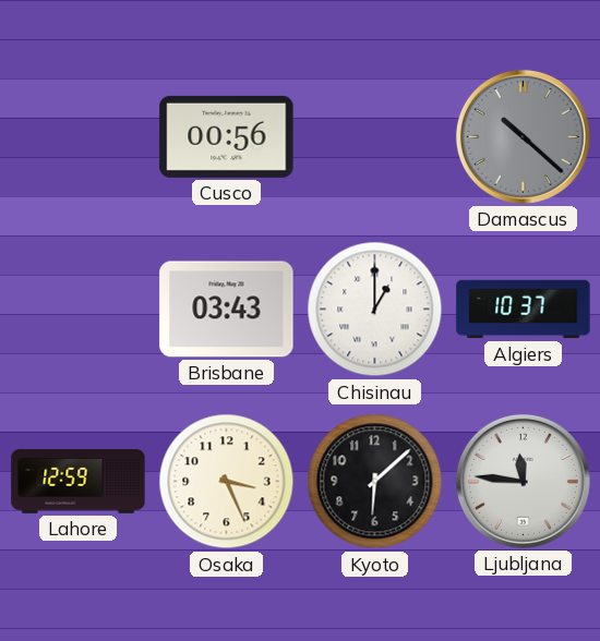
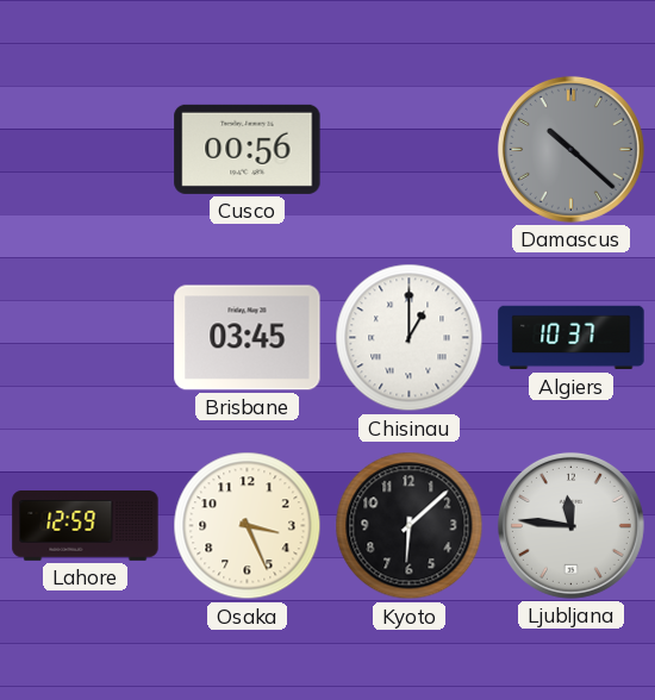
Brisbane: 03:43 -> 03:45
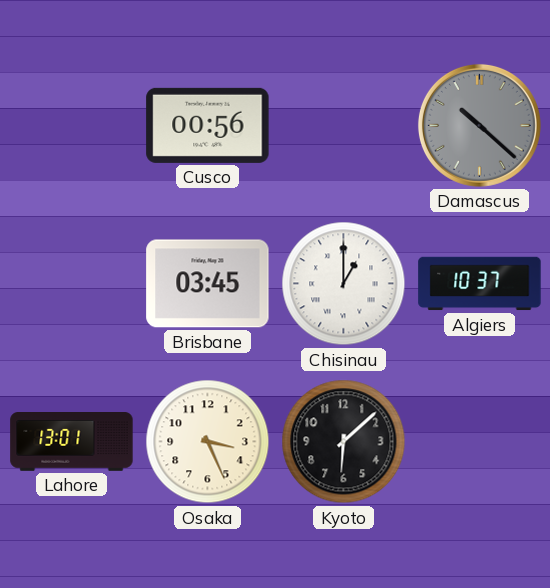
Lahore: 12:59 -> 13:01
Ljubljana: 11:46 -> none
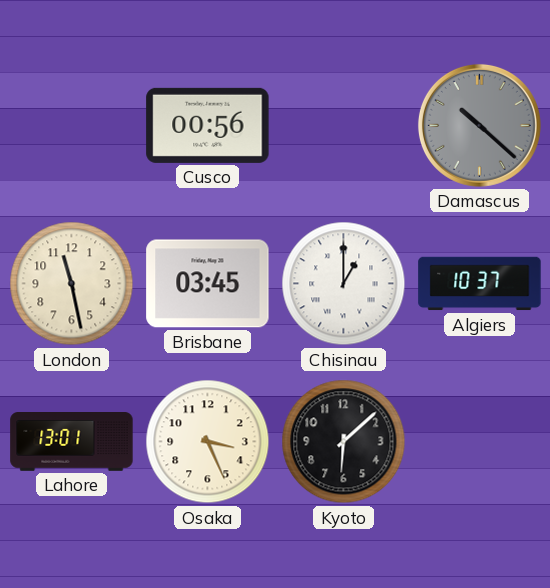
London: none -> 11:28
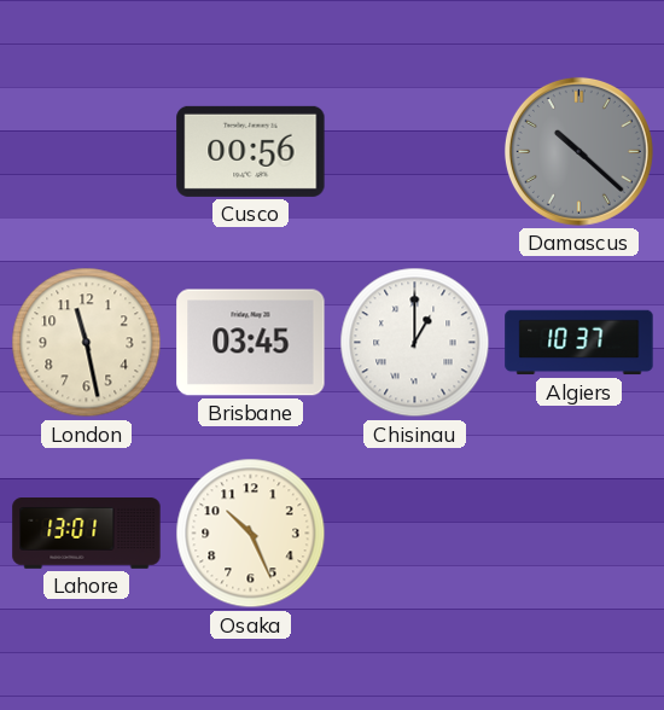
Osaka: 3:26 -> 10:26
Kyoto: 6:08 -> none
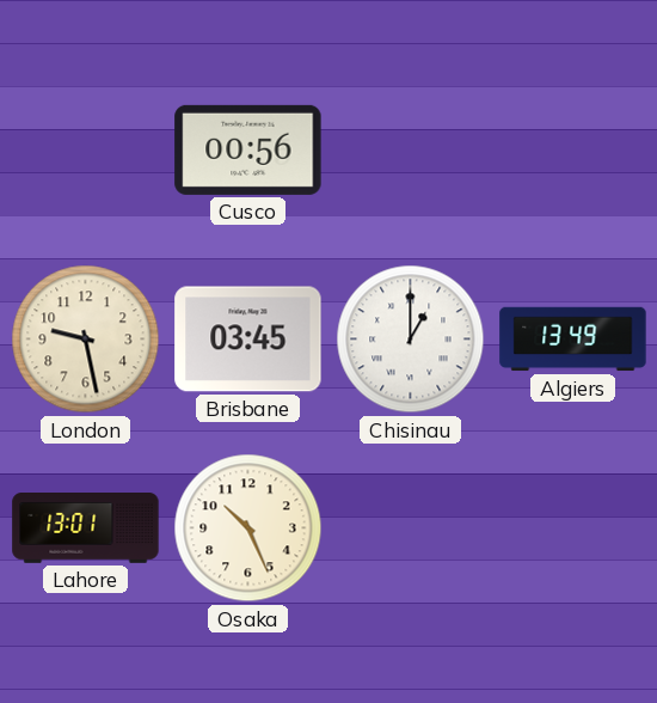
Damascus: 10:22 -> none
London: 11:28 -> 9:28
Algiers: 10:37 -> 13:49
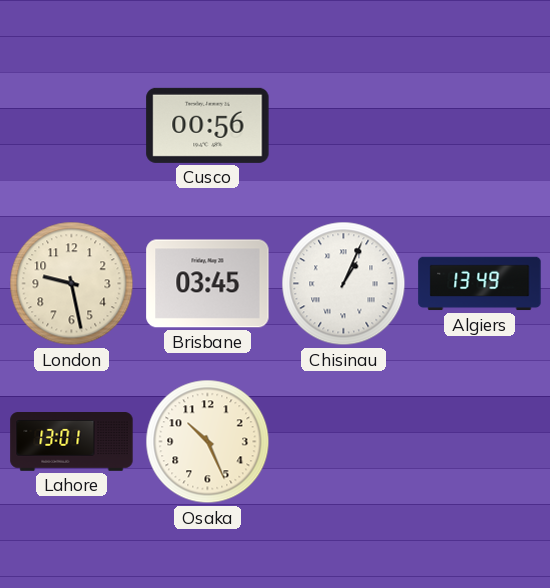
Chisinau: 1:00 -> 1:04
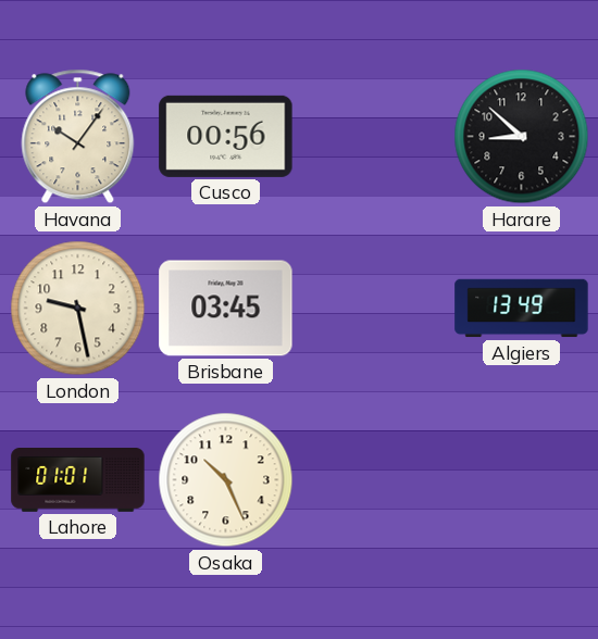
Havana: none -> 10:06
Harare: none -> 8:52
Chisinau: 1:04 -> none
Lahore: 13:01 -> 01:01
